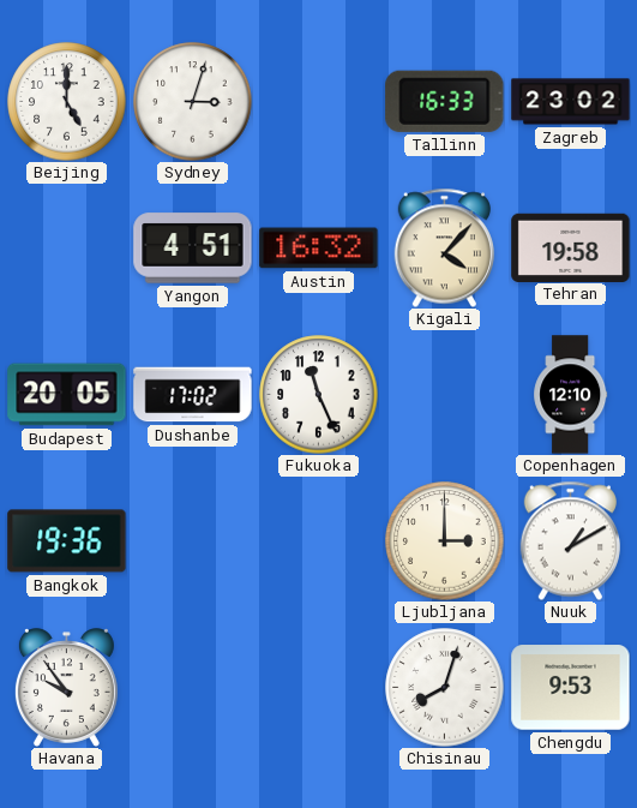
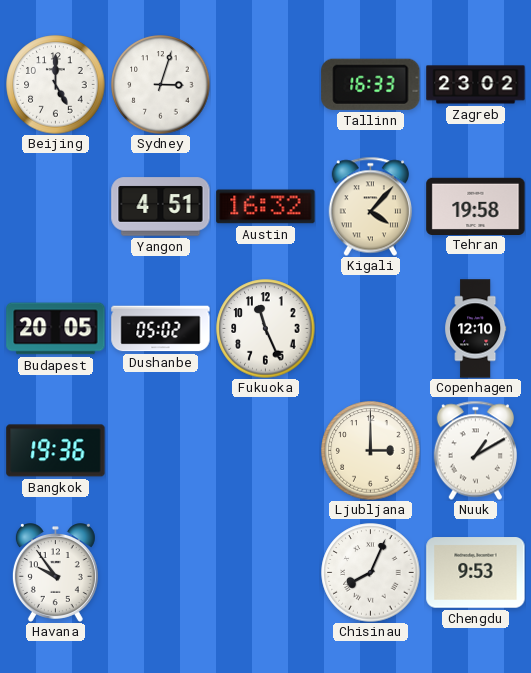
Dushanbe: 17:02 -> 05:02
Chisinau: 8:03 -> 8:04
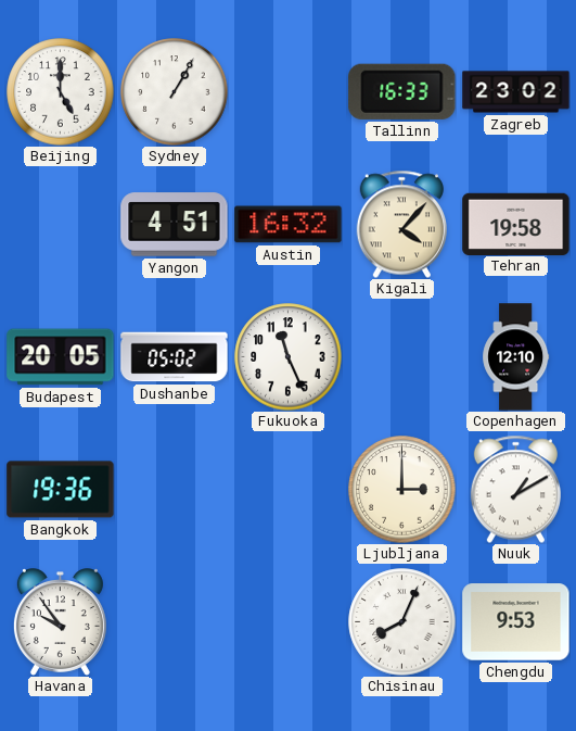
Sydney: 3:03 -> 1:05
